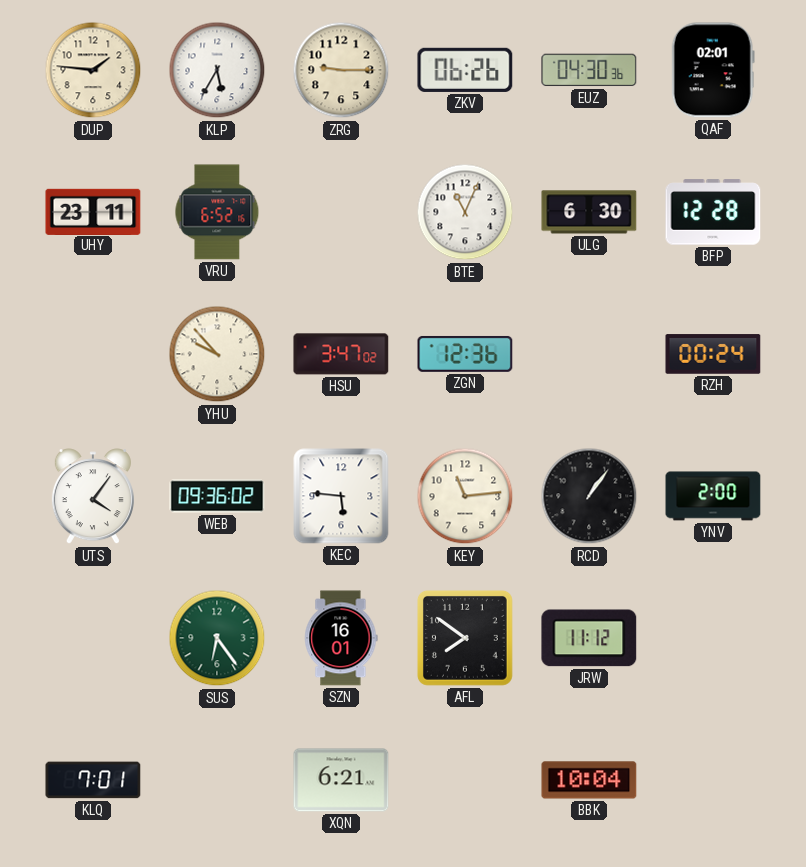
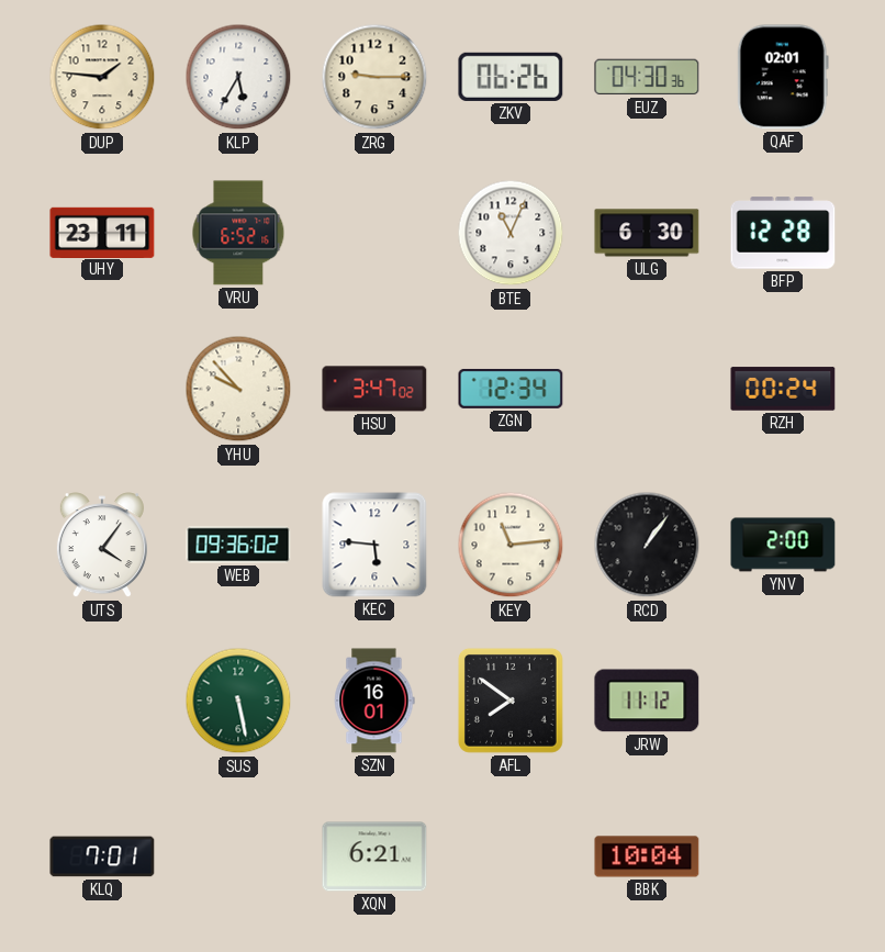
ZGN: 12:36 -> 12:34
SUS: 6:24 -> 5:28
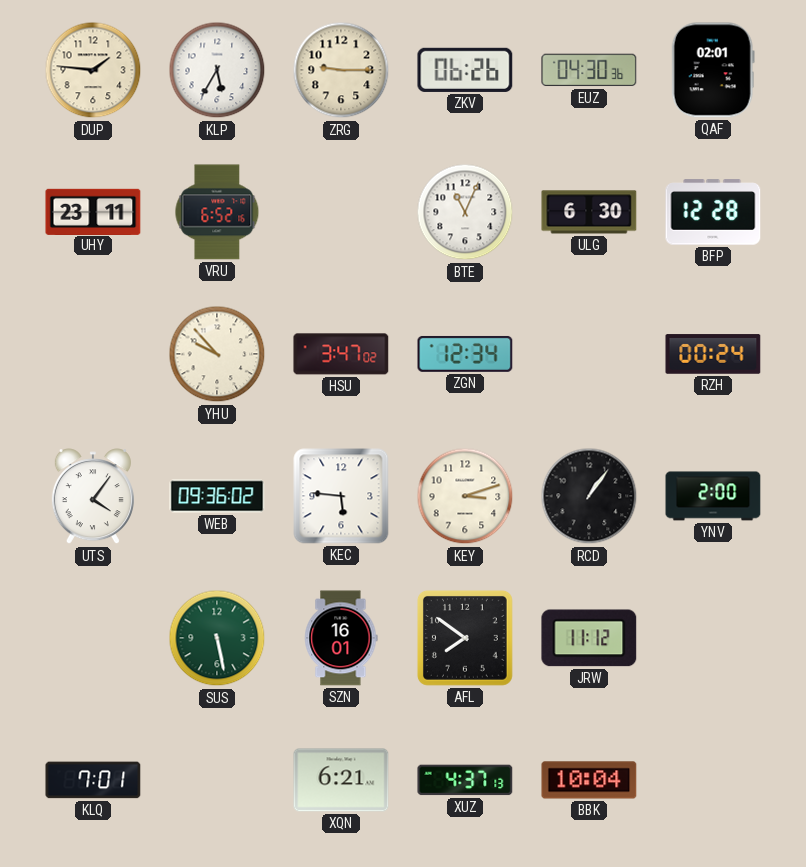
KEY: 11:14 -> 3:12
XUZ: none -> 4:37
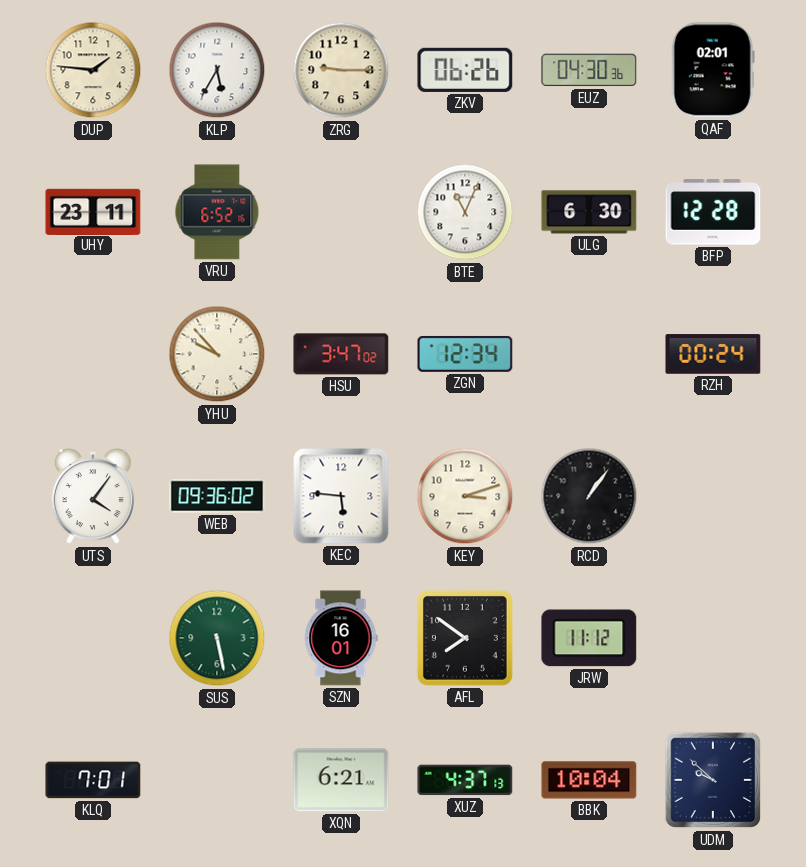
YNV: 2:00 -> none
UDM: none -> 9:52
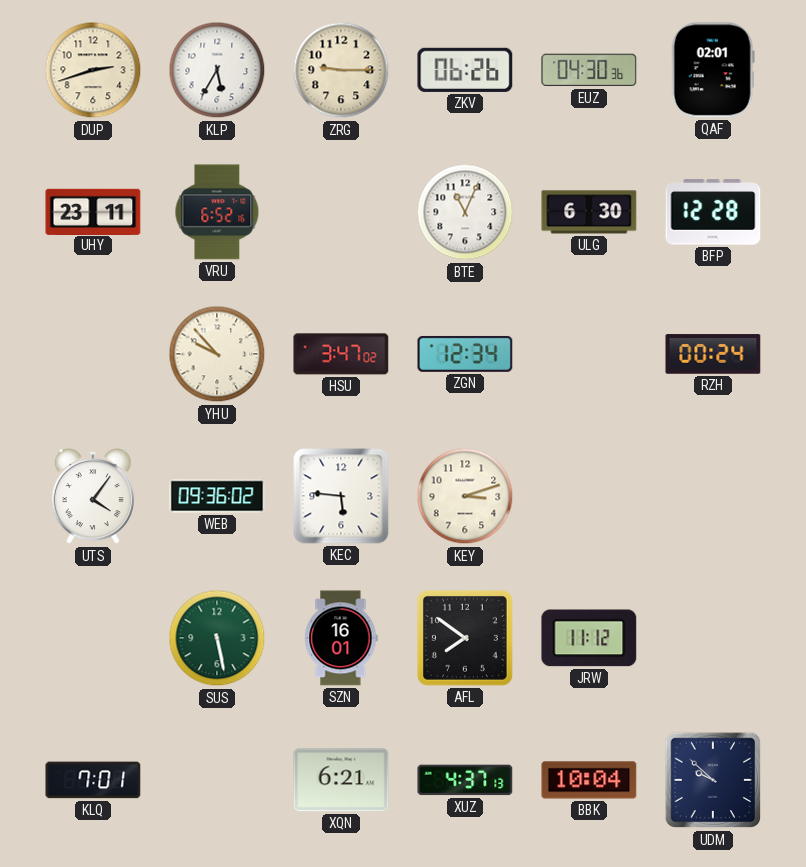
DUP: 1:46 -> 2:42
RCD: 1:06 -> none
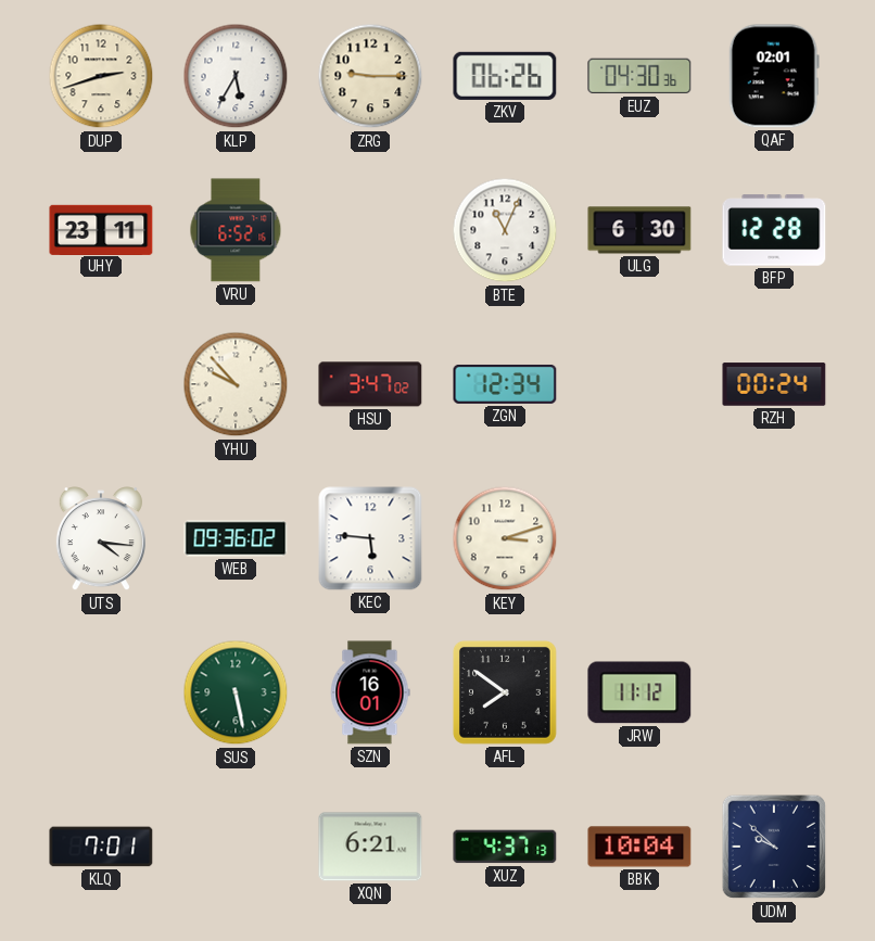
UTS: 4:06 -> 4:16
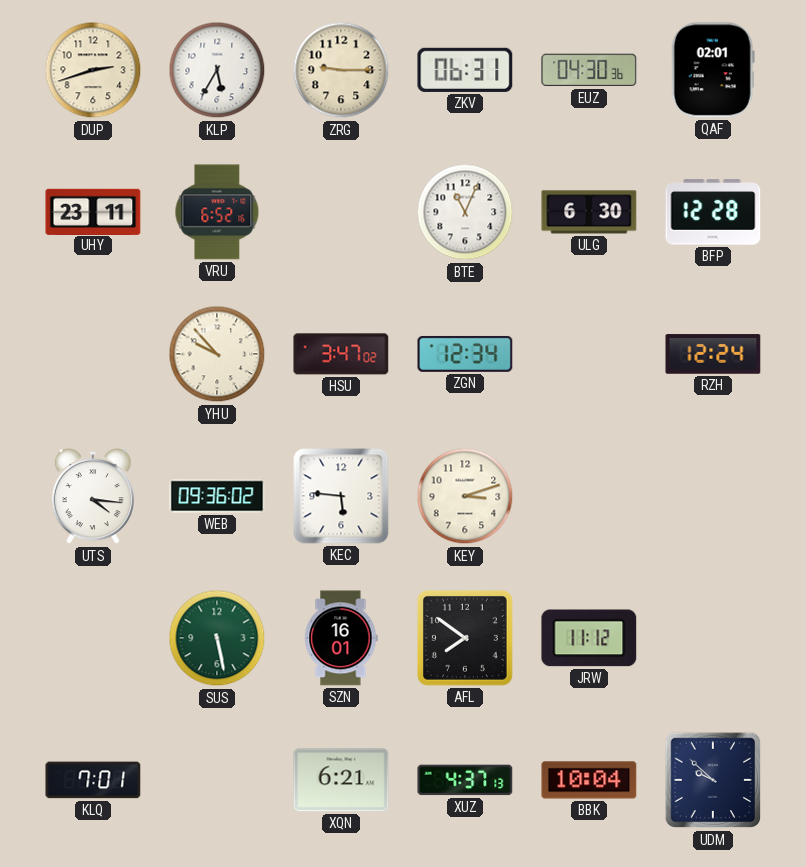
ZKV: 06:26 -> 06:31
RZH: 00:24 -> 12:24
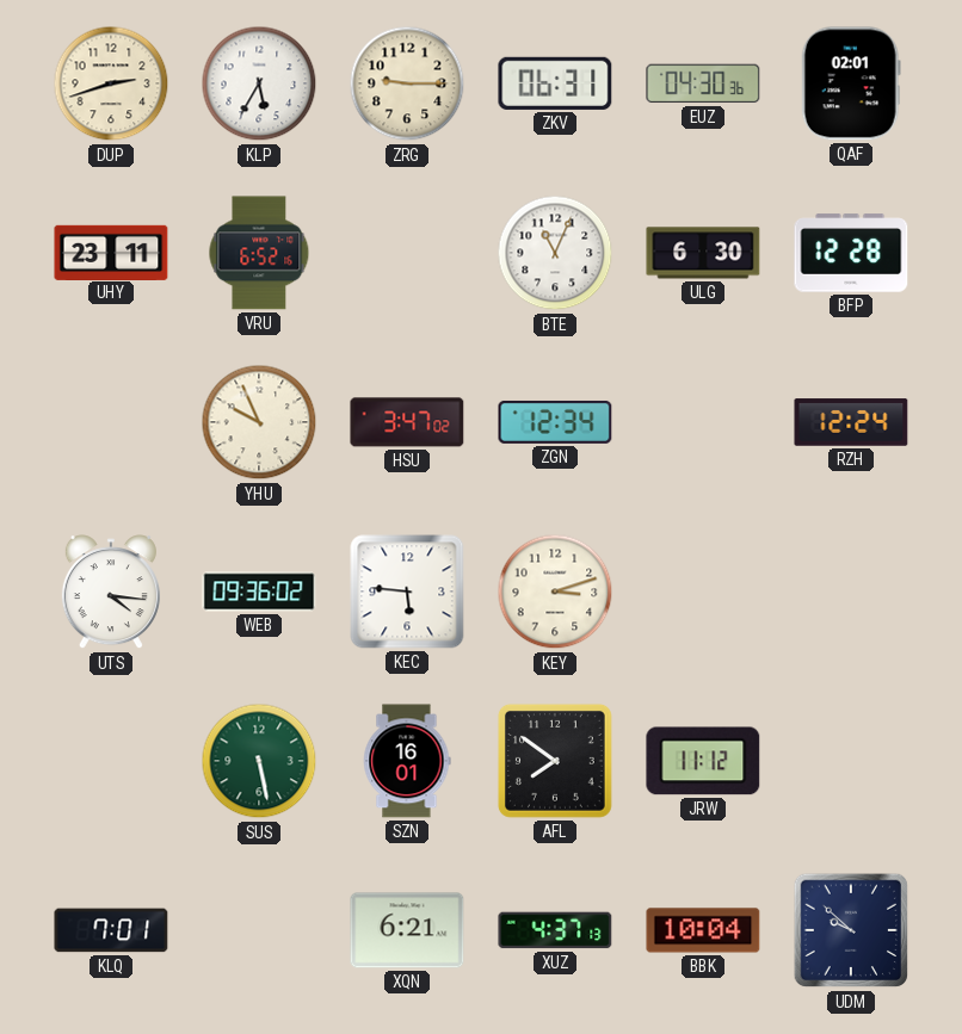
YHU: 9:53 -> 9:56
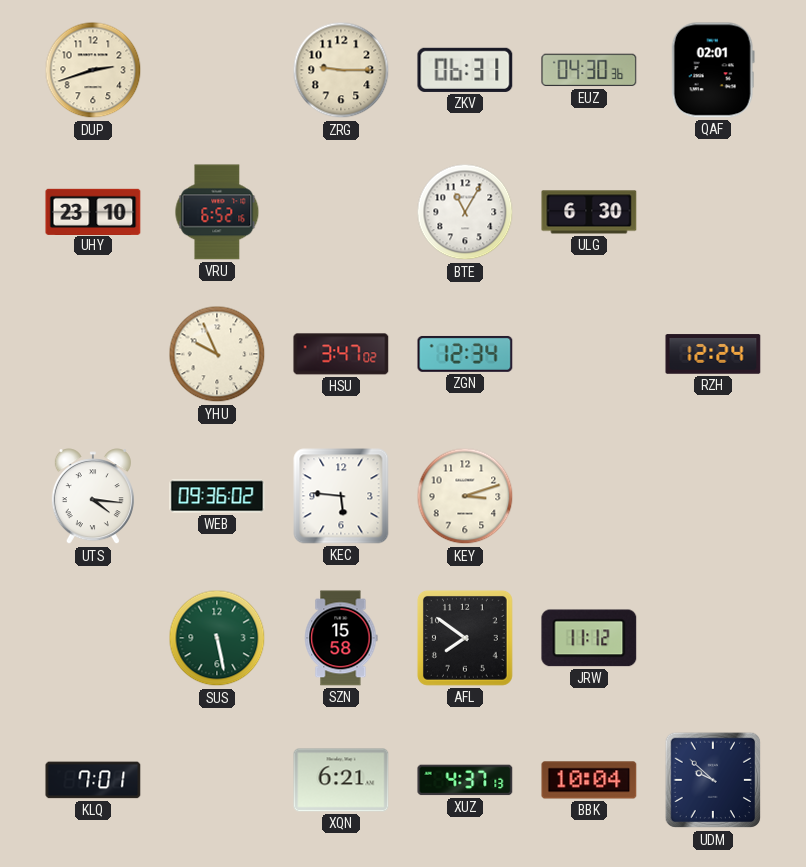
KLP: 5:35 -> none
UHY: 23:11 -> 23:10
BTE: 11:04 -> 11:05
BFP: 12:28 -> none
SZN: 16:01 -> 15:58
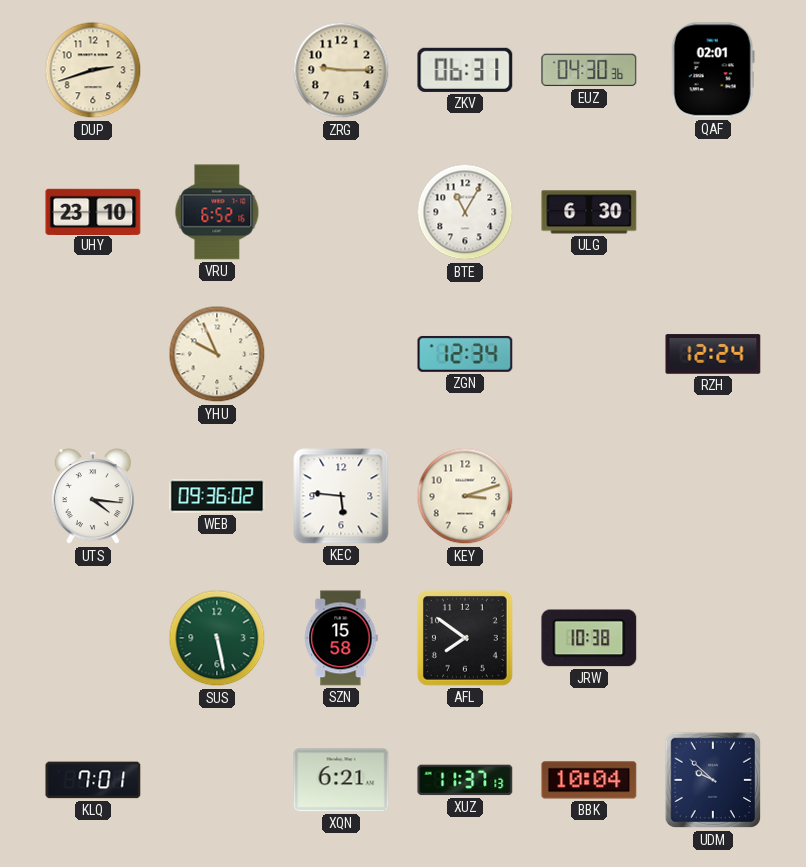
HSU: 3:47 -> none
JRW: 11:12 -> 10:38
XUZ: 4:37 -> 11:37
